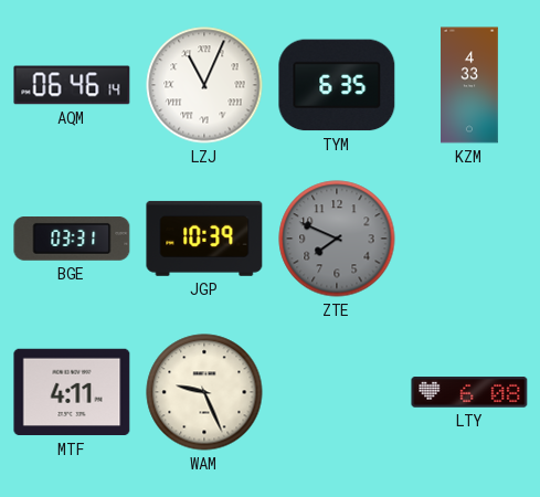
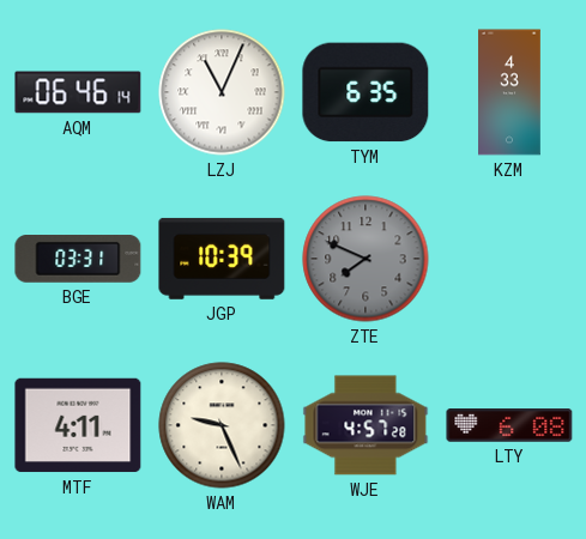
WJE: none -> 4:57
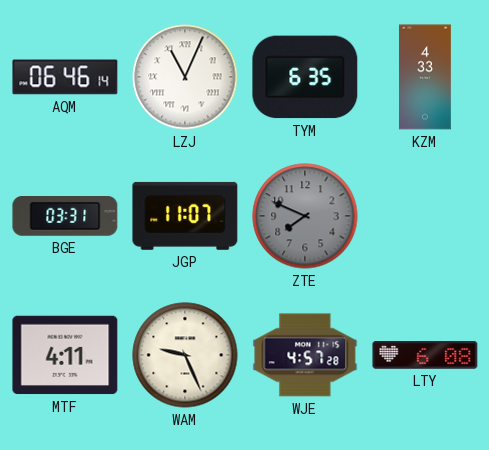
JGP: 10:39 -> 11:07
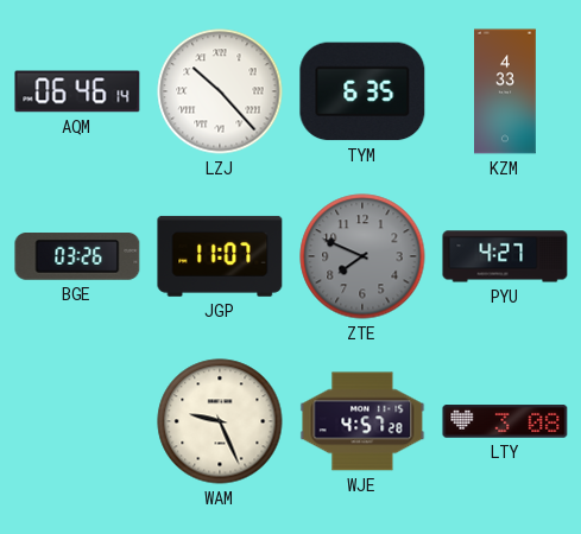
LZJ: 11:04 -> 10:23
BGE: 03:31 -> 03:26
PYU: none -> 4:27
MTF: 4:11 -> none
LTY: 6:08 -> 3:08
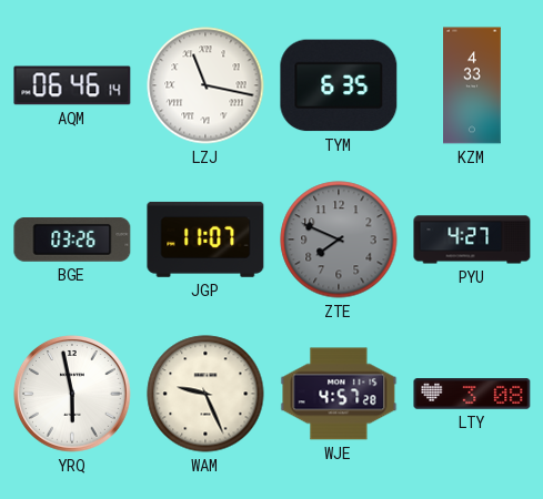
LZJ: 10:23 -> 11:17
YRQ: none -> 5:58
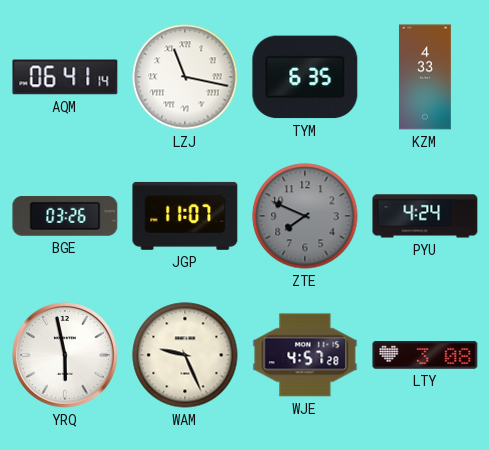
AQM: 06:46 -> 06:41
PYU: 4:27 -> 4:24
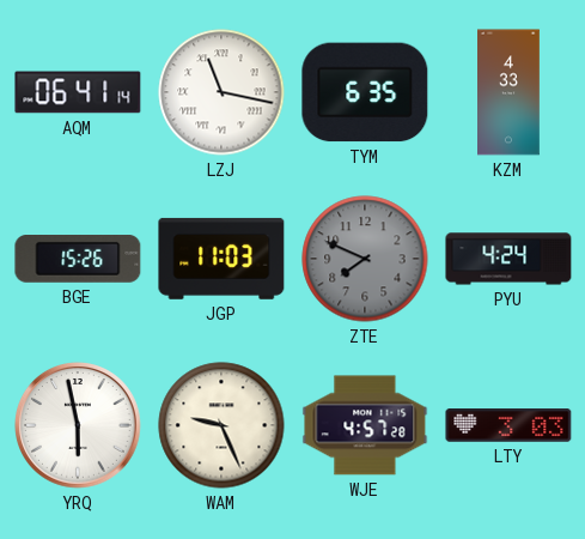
BGE: 03:26 -> 15:26
JGP: 11:07 -> 11:03
LTY: 3:08 -> 3:03
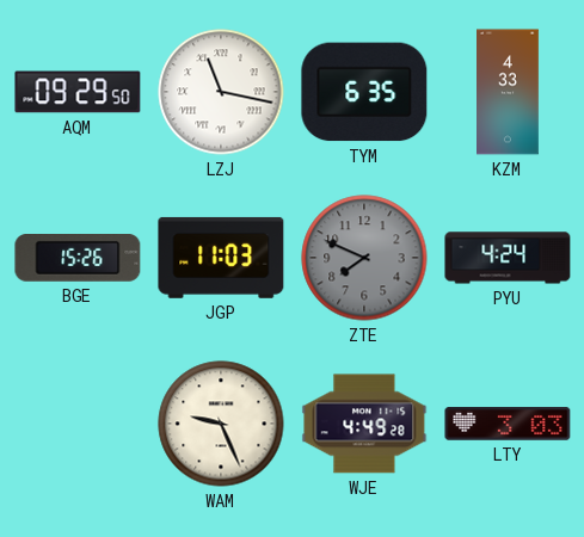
AQM: 06:41 -> 09:29
YRQ: 5:58 -> none
WJE: 4:57 -> 4:49
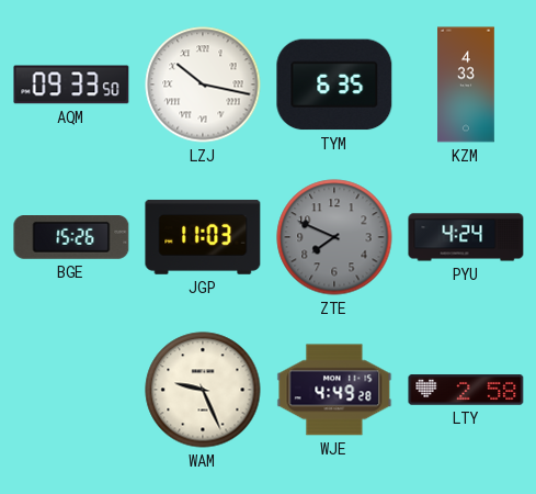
AQM: 09:29 -> 09:33
LZJ: 11:17 -> 10:17
LTY: 3:03 -> 2:58
